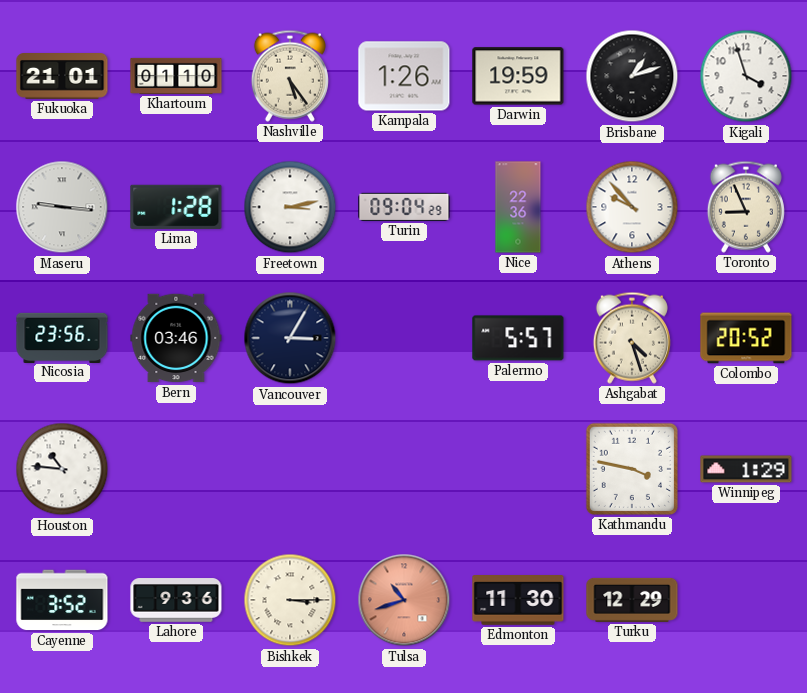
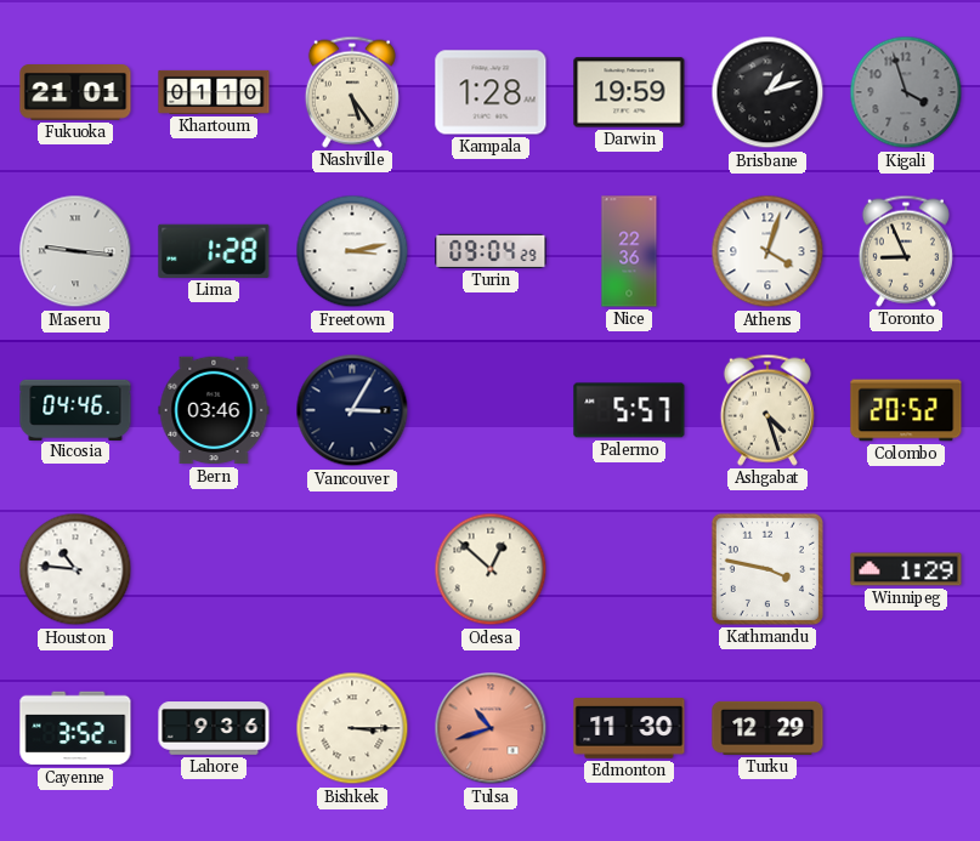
Kampala: 1:26 -> 1:28
Kigali dial: white -> grey
Athens: 9:53 -> 4:03
Nicosia: 23:56 -> 04:46
Odesa: none -> 12:52
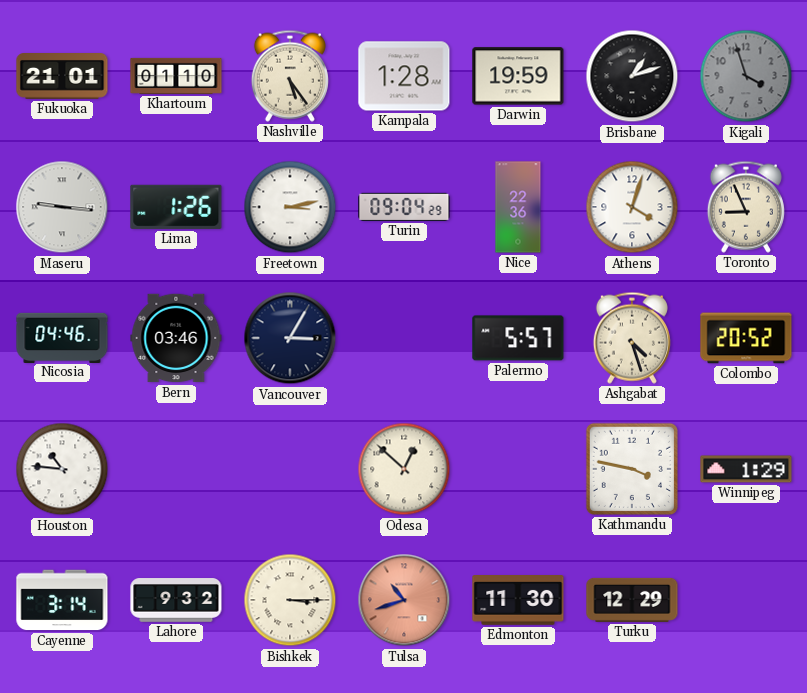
Lima: 1:28 -> 1:26
Cayenne: 3:52 -> 3:14
Lahore: 9:36 -> 9:32
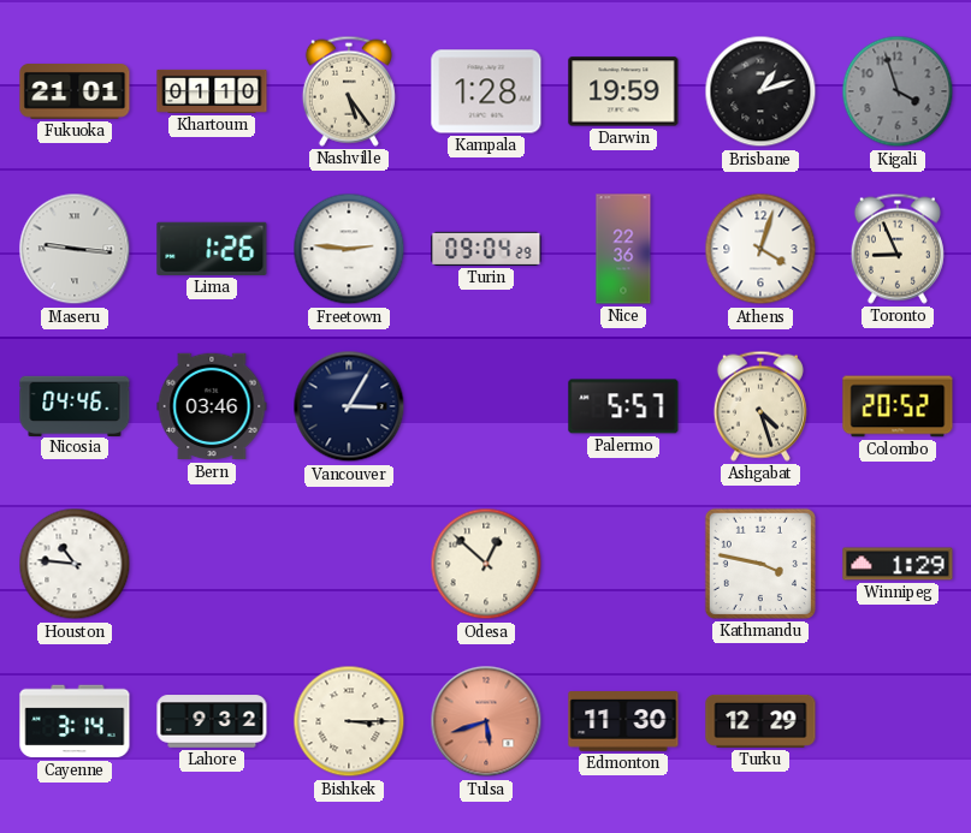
Freetown: 3:13 -> 2:46
Tulsa: 10:42 -> 5:42
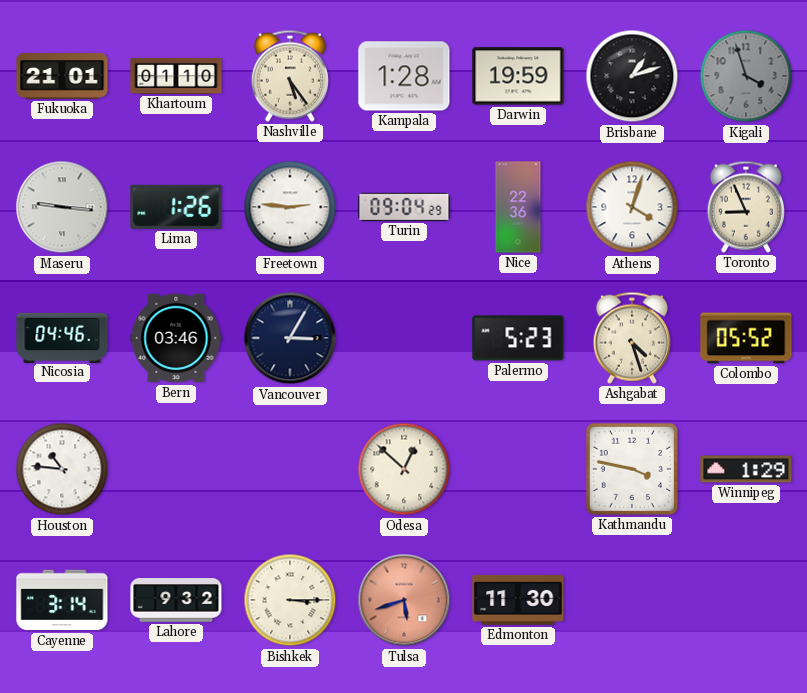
Palermo: 5:57 -> 5:23
Colombo: 20:52 -> 05:52
Turku: 12:29 -> none
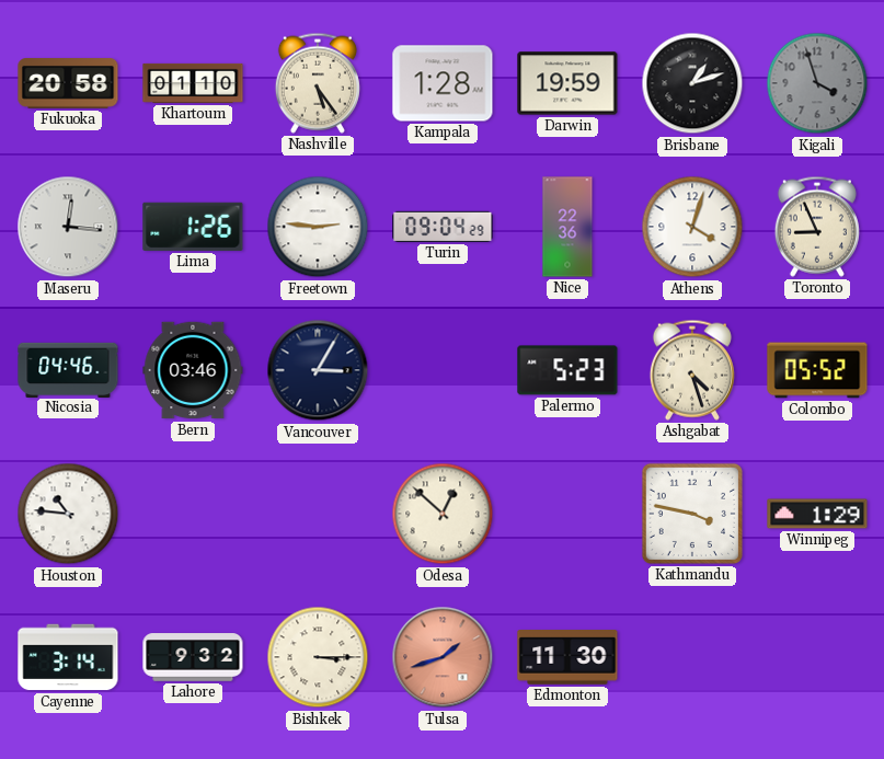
Fukuoka: 21:01 -> 20:58
Maseru: 9:16 -> 12:16
Tulsa: 5:42 -> 1:42
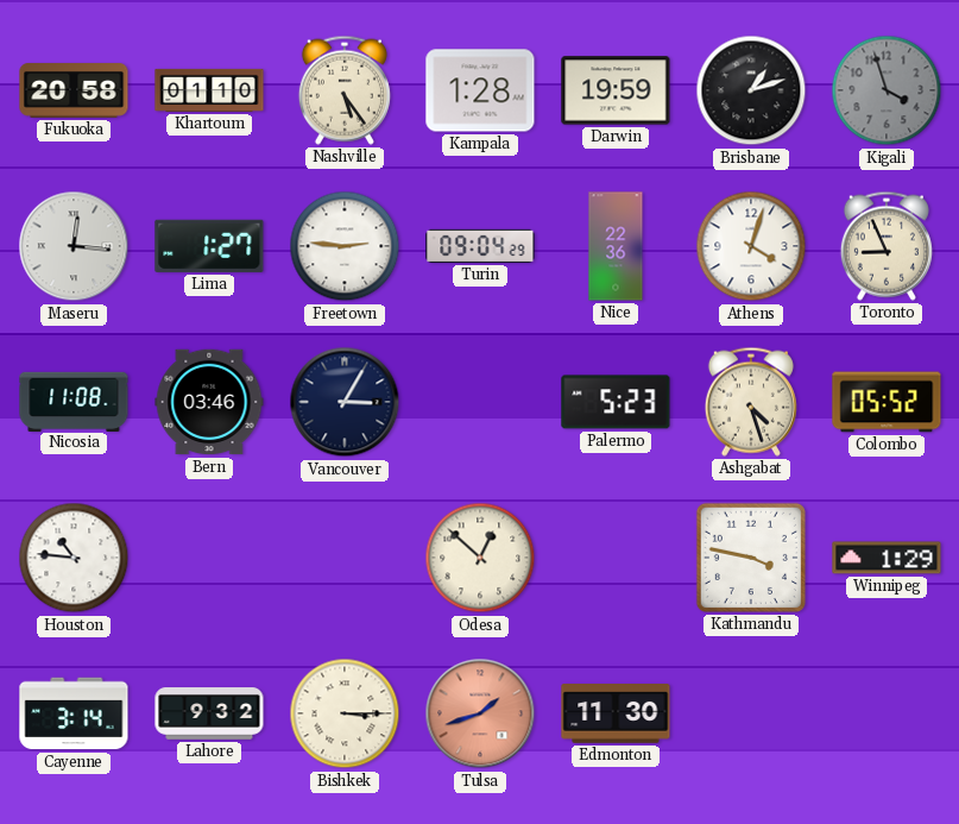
Lima: 1:26 -> 1:27
Nicosia: 04:46 -> 11:08
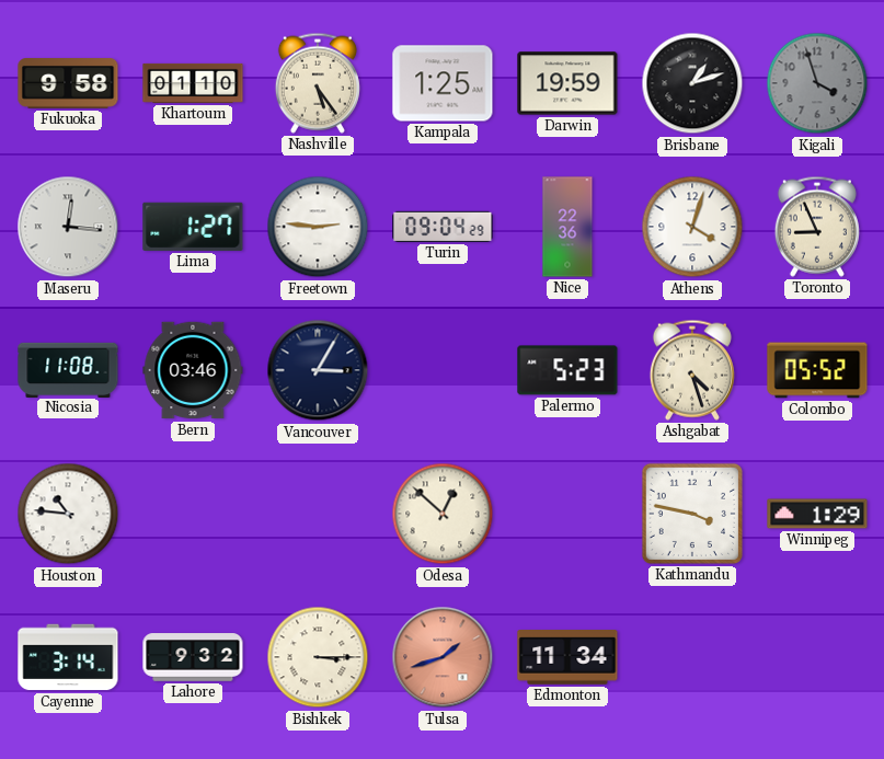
Fukuoka: 20:58 -> 9:58
Kampala: 1:28 -> 1:25
Edmonton: 11:30 -> 11:34
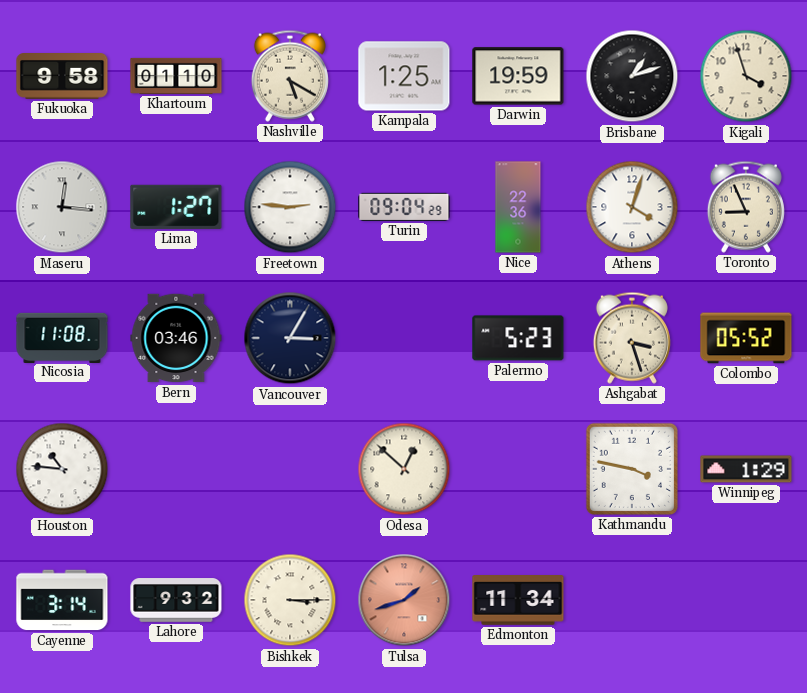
Nashville: 5:24 -> 5:20
Kigali dial: grey -> cream
Ashgabat: 4:27 -> 3:27
